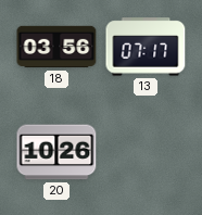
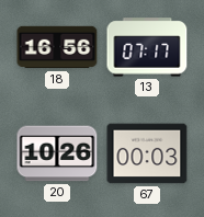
18: 03:56 -> 16:56
67: none -> 00:03
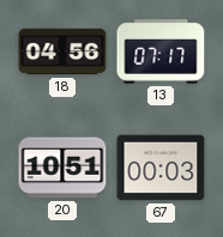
18: 16:56 -> 04:56
20: 10:26 -> 10:51
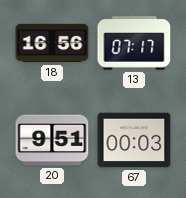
18: 04:56 -> 16:56
20: 10:51 -> 9:51
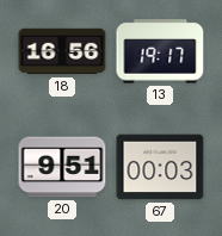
13: 07:17 -> 19:17
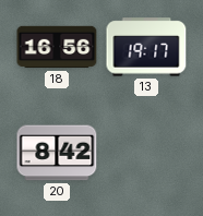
20: 9:51 -> 8:42
67: 00:03 -> none
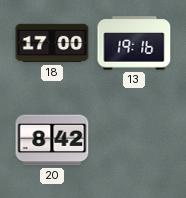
18: 16:56 -> 17:00
13: 19:17 -> 19:16
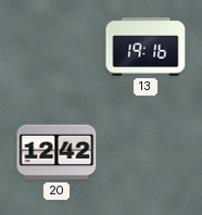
18: 17:00 -> none
20: 8:42 -> 12:42
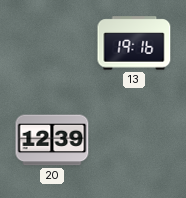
20: 12:42 -> 12:39
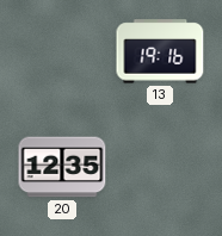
20: 12:39 -> 12:35
